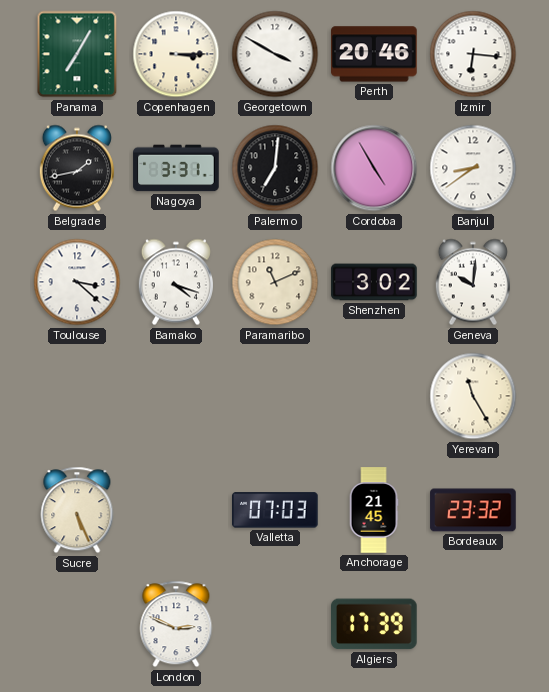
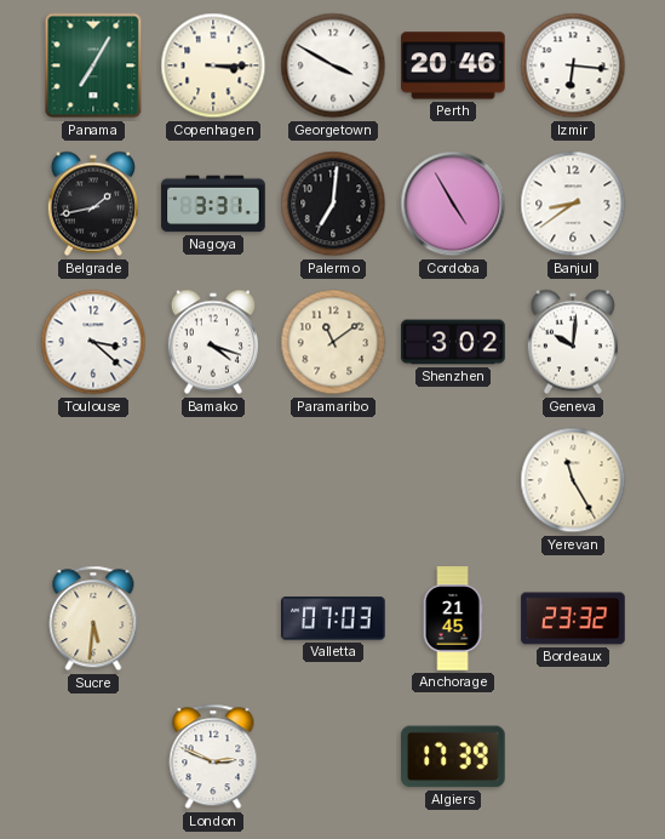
Paramaribo: 11:11 -> 11:09
Sucre: 5:26 -> 5:31
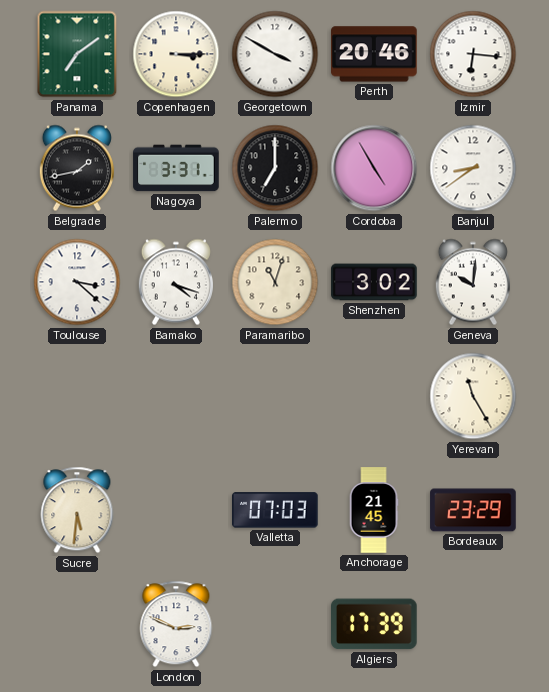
Panama: 7:05 -> 7:09
Palermo: 7:01 -> 7:00
Paramaribo: 11:09 -> 11:03
Bordeaux: 23:32 -> 23:29
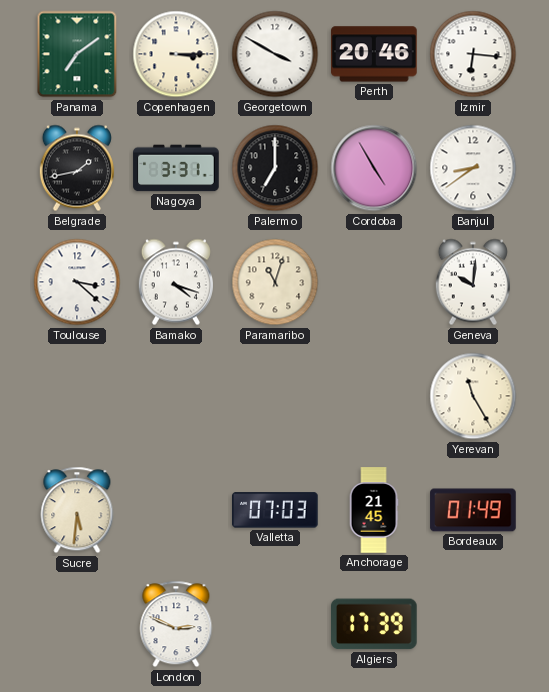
Shenzhen: 3:02 -> none
Bordeaux: 23:29 -> 01:49
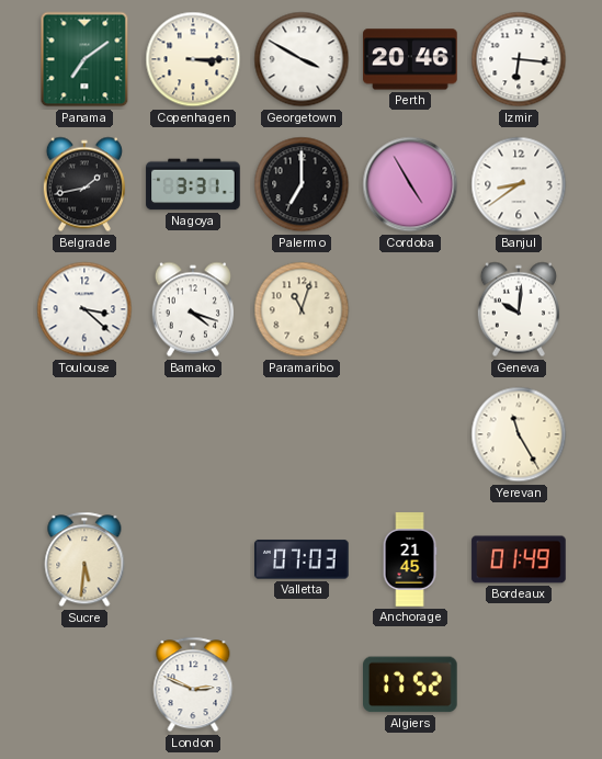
Algiers: 17:39 -> 17:52
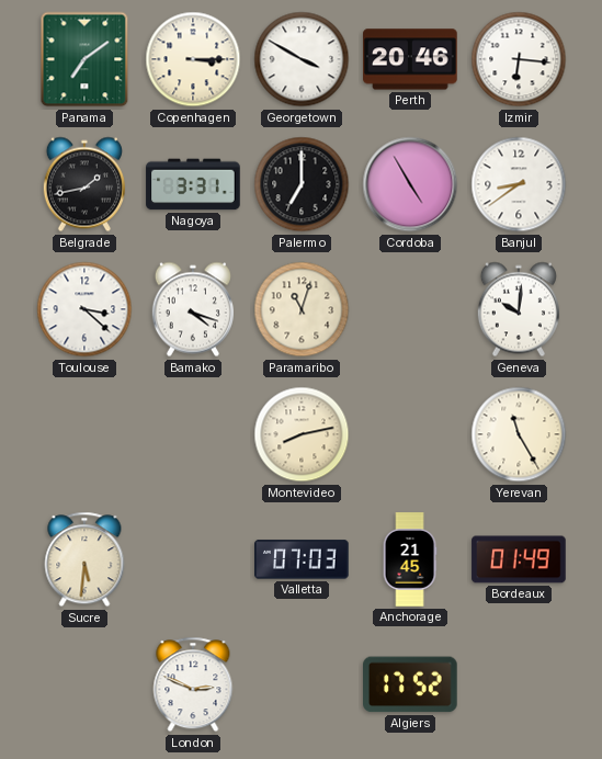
Montevideo: none -> 8:13
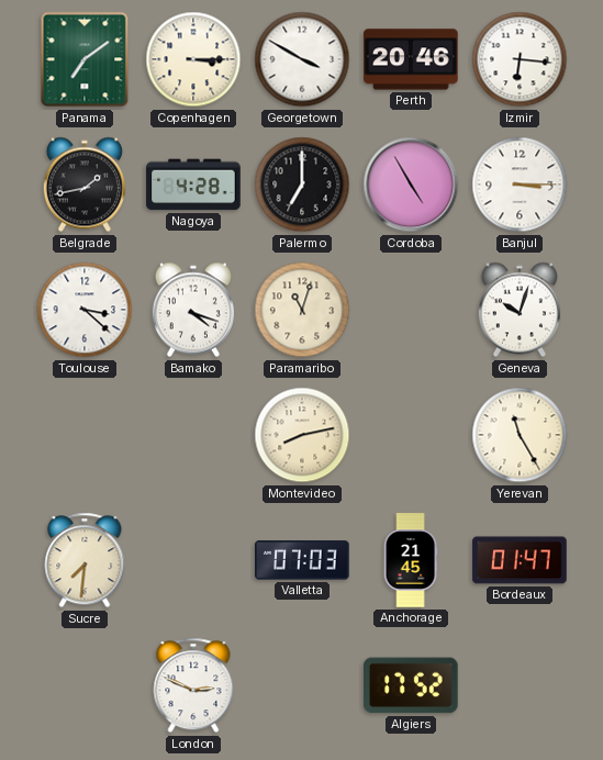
Nagoya: 3:31 -> 4:28
Banjul: 8:39 -> 3:15
Geneva: 10:01 -> 10:03
Sucre: 5:31 -> 7:31
Bordeaux: 01:49 -> 01:47
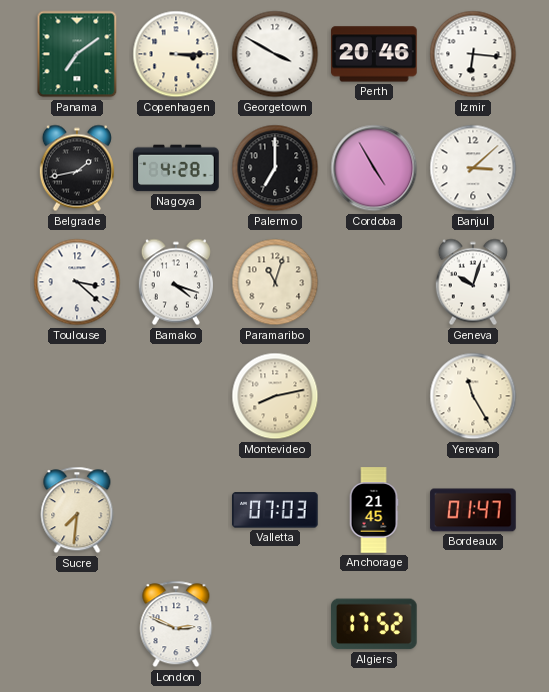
Banjul: 3:15 -> 3:08
